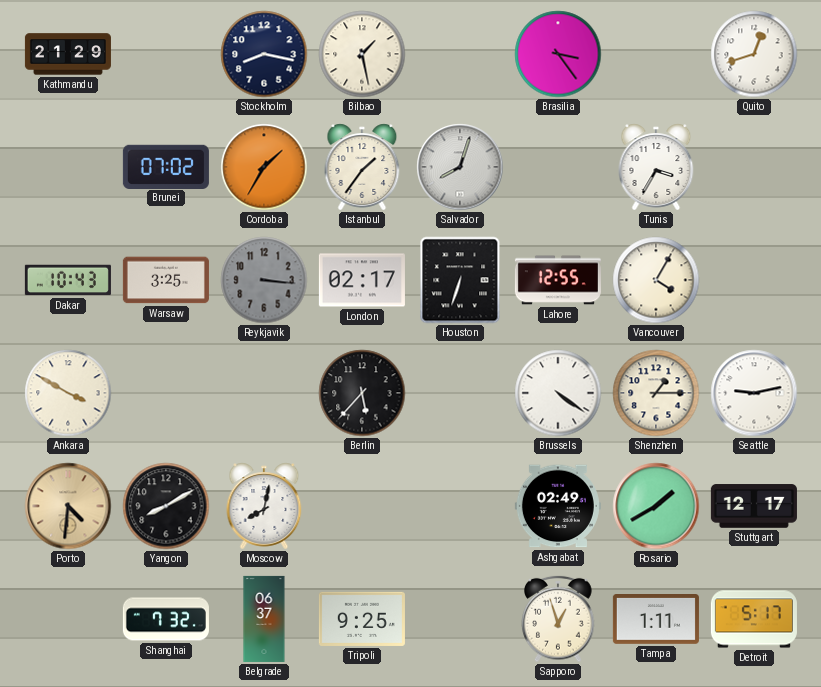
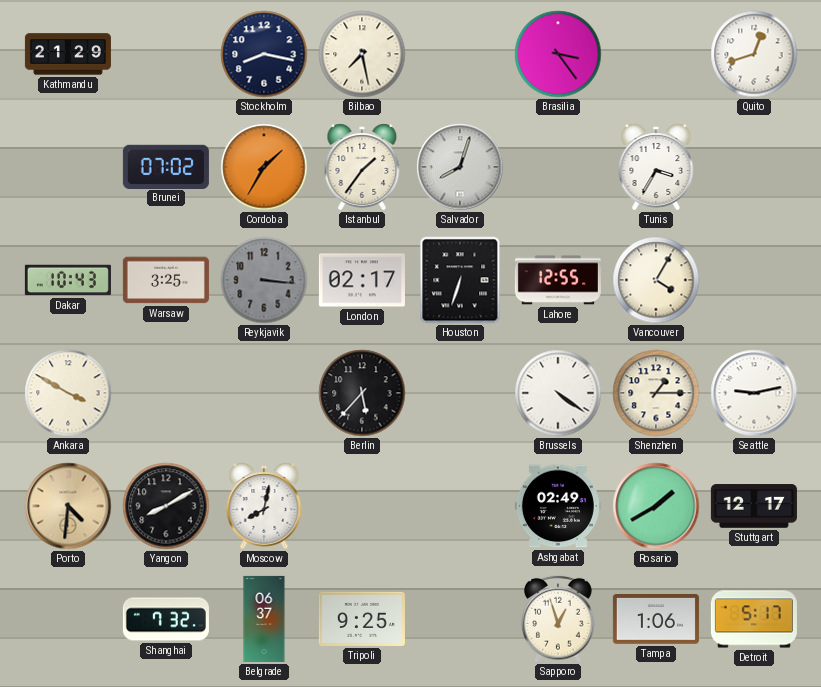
Bilbao: 1:28 -> 7:28
Tampa: 1:11 -> 1:06
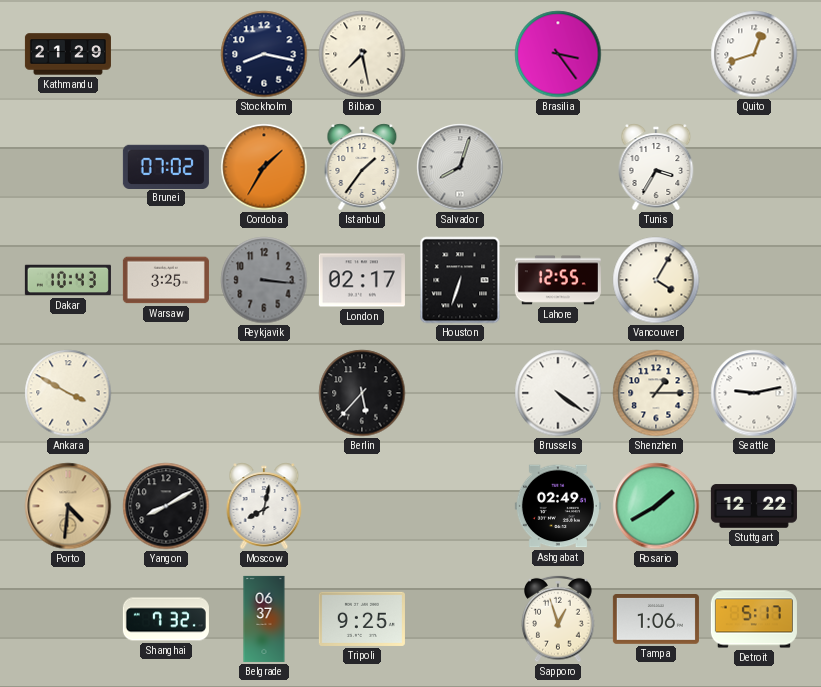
Stuttgart: 12:17 -> 12:22
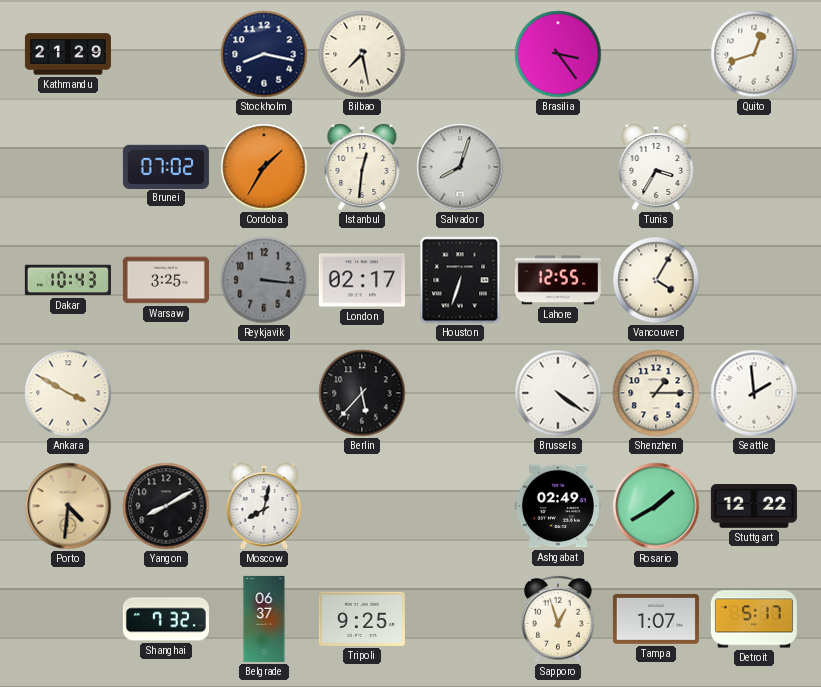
Istanbul: 1:36 -> 12:31
Seattle: 9:13 -> 1:59
Tampa: 1:06 -> 1:07
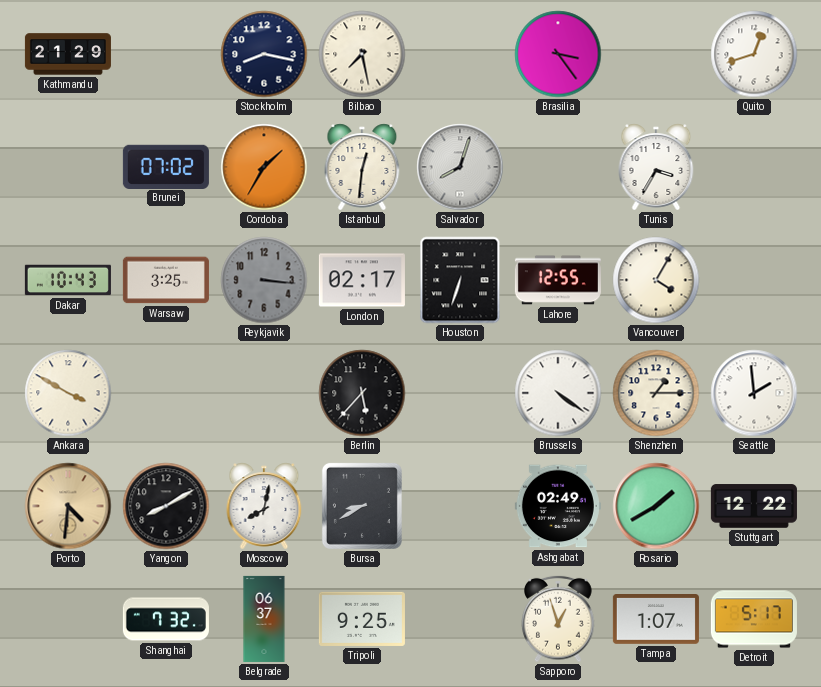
Bursa: none -> 8:40
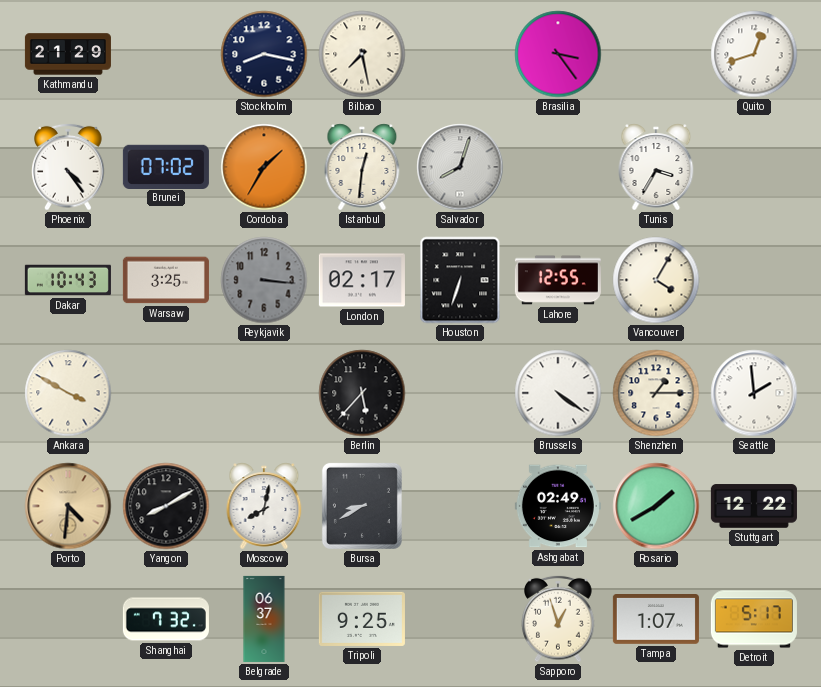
Phoenix: none -> 4:24
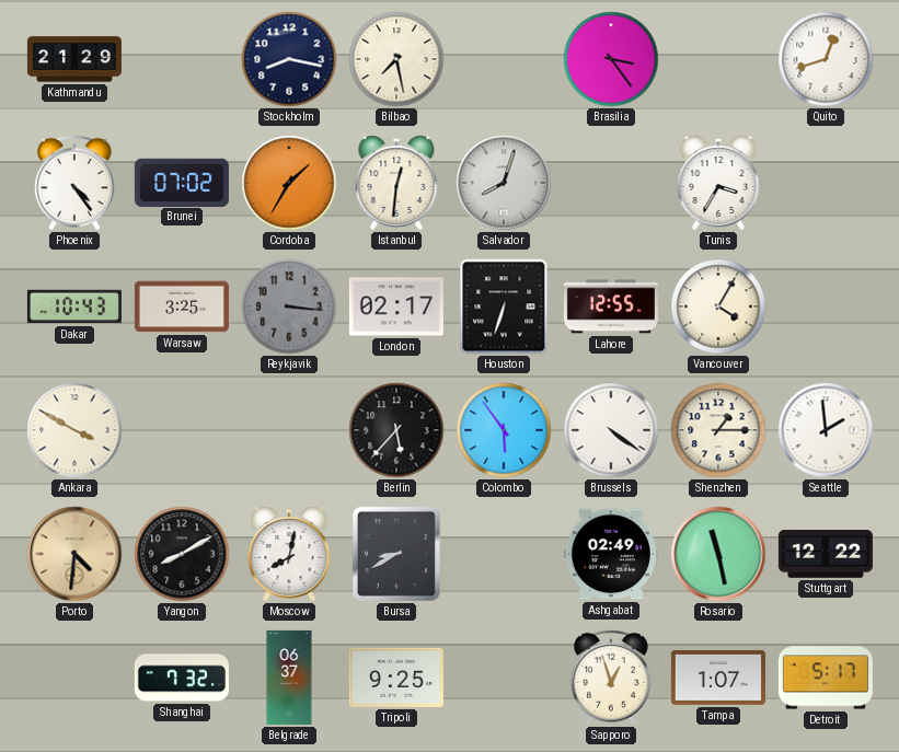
Colombo: none -> 5:54
Rosario: 1:40 -> 11:28
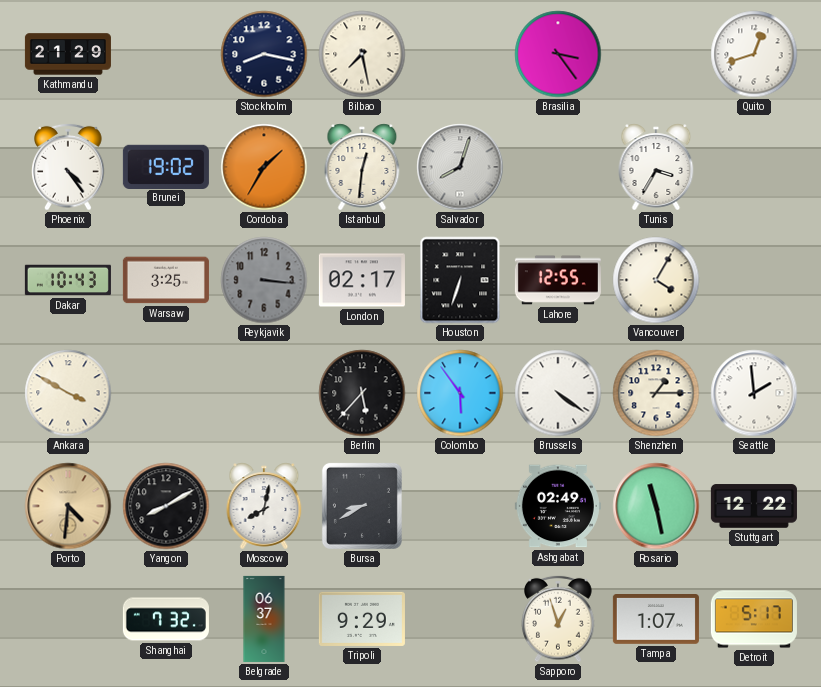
Brunei: 07:02 -> 19:02
Tripoli: 9:25 -> 9:29
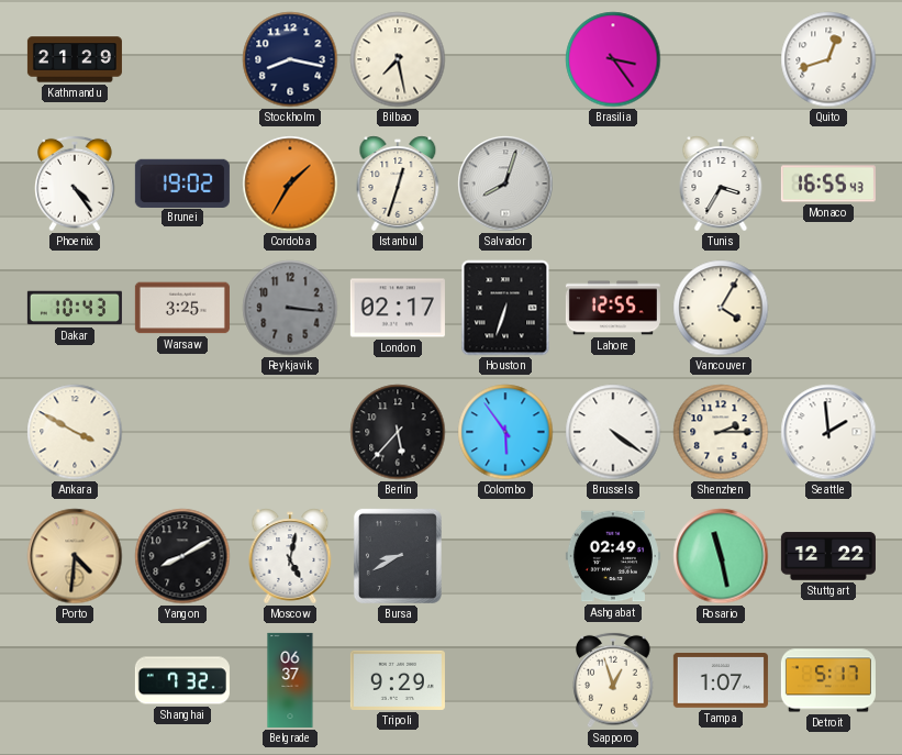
Istanbul: 12:31 -> 12:33
Monaco: none -> 16:55
Shenzhen: 1:15 -> 2:15
Moscow: 8:02 -> 5:02
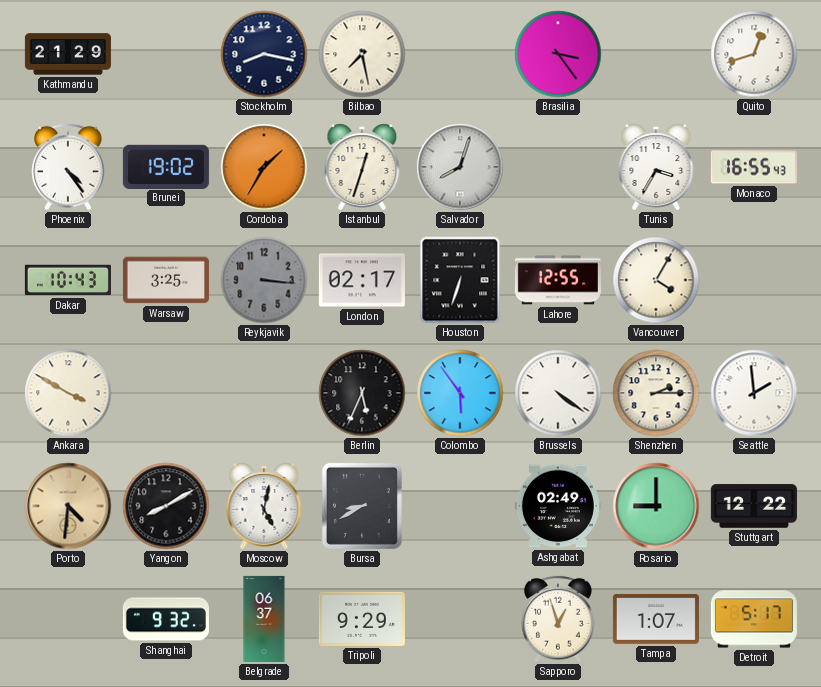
Berlin: 5:37 -> 5:34
Rosario: 11:28 -> 9:00
Shanghai: 7:32 -> 9:32
